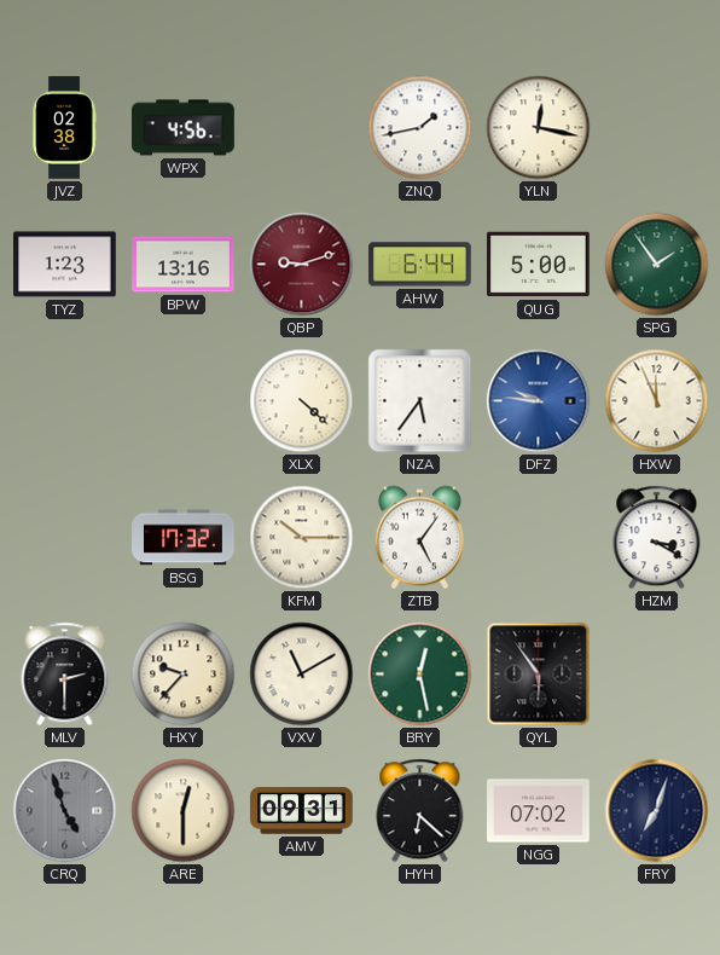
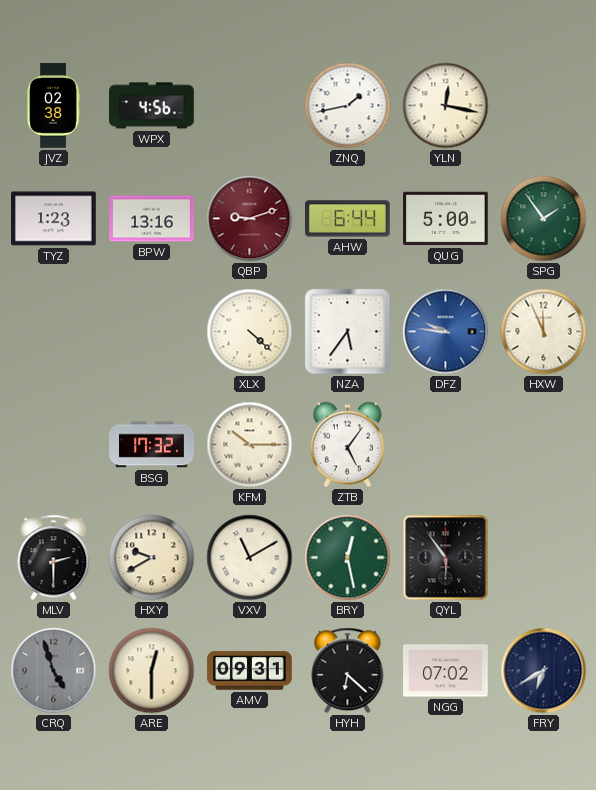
HZM: 3:20 -> none
HXY: 9:37 -> 9:40
FRY: 7:03 -> 6:40
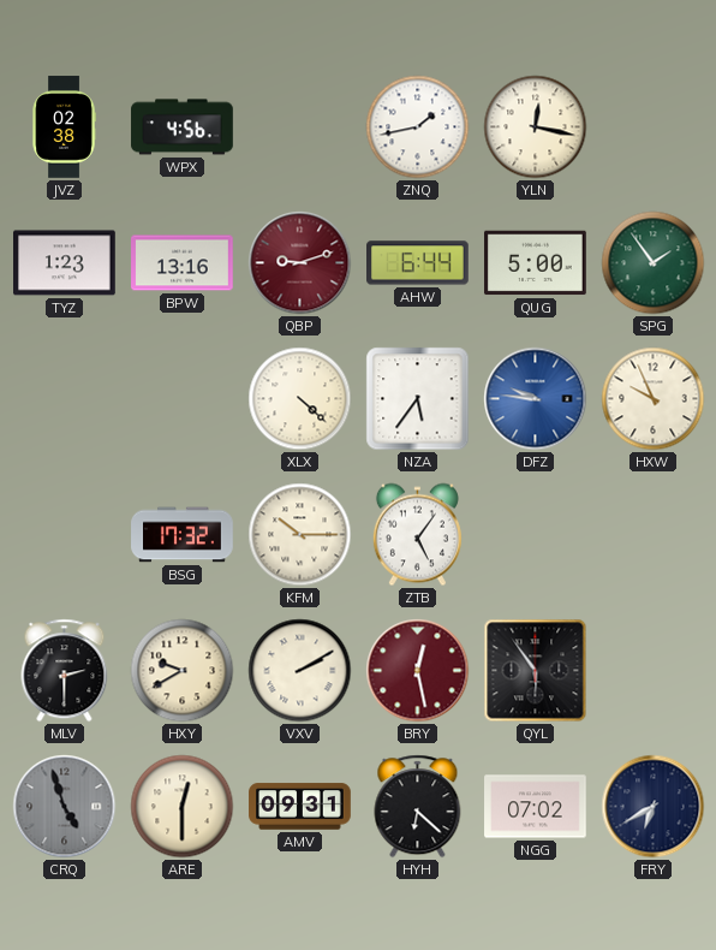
HXW: 11:56 -> 9:56
VXV: 11:10 -> 2:10
BRY dial: green -> burgundy
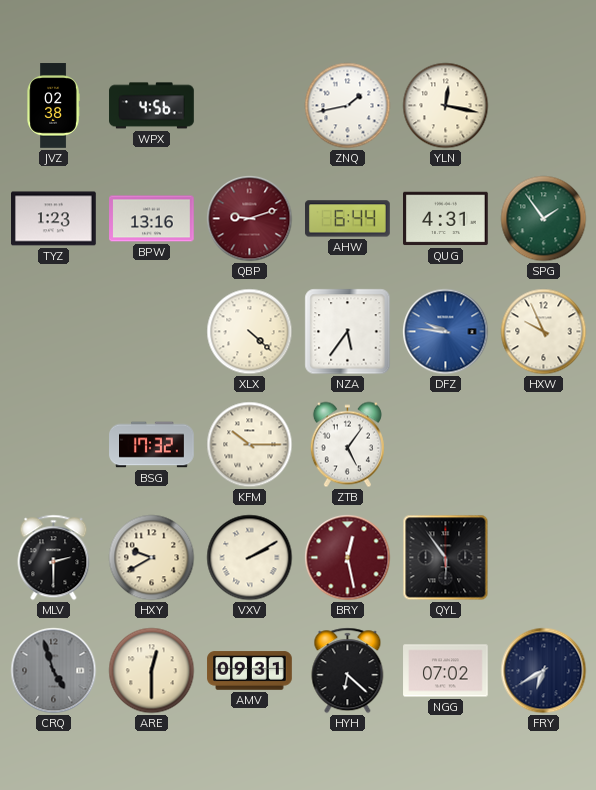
QUG: 5:00 -> 4:31
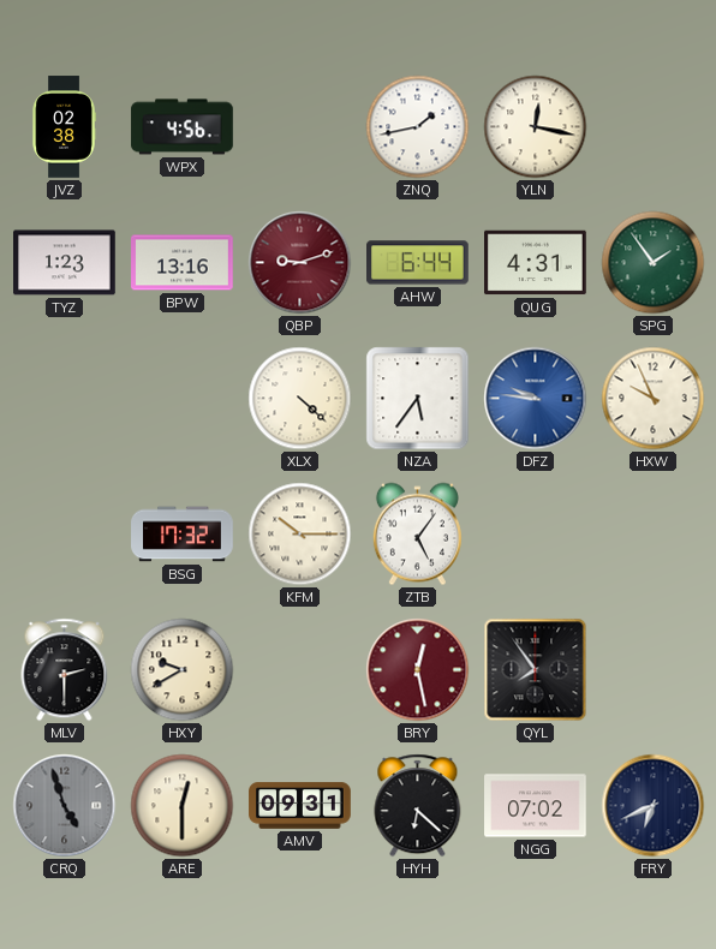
VXV: 2:10 -> none
QYL: 5:54 -> 7:54
FRY: 6:40 -> 6:41
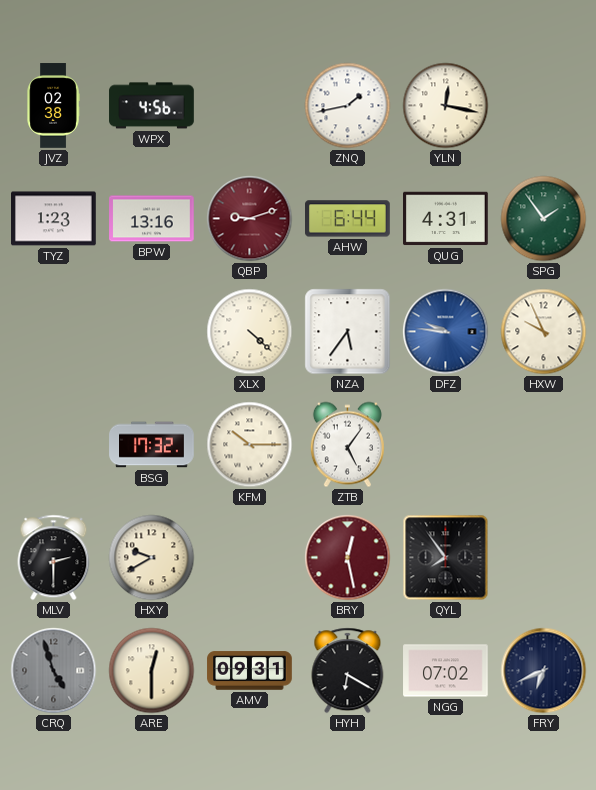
HYH: 6:22 -> 6:20
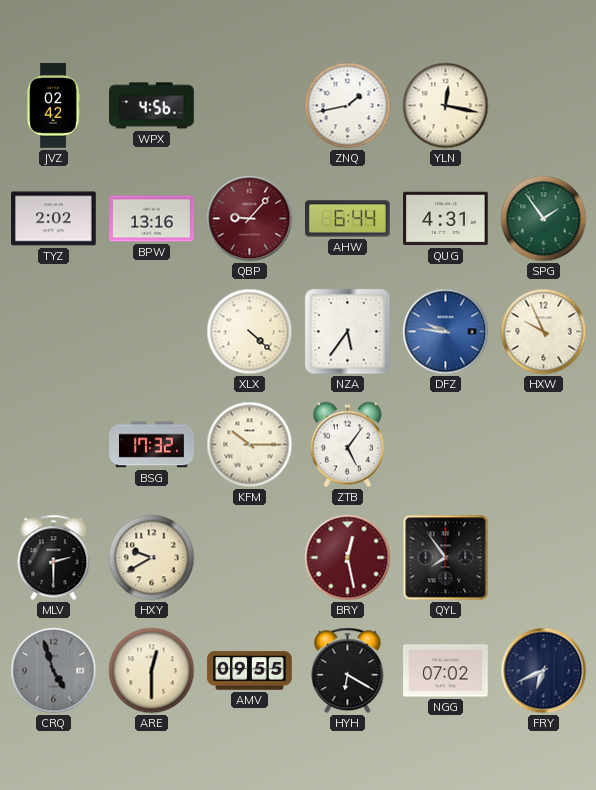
JVZ: 02:38 -> 02:42
TYZ: 1:23 -> 2:02
QBP: 9:12 -> 9:07
AMV: 09:31 -> 09:55
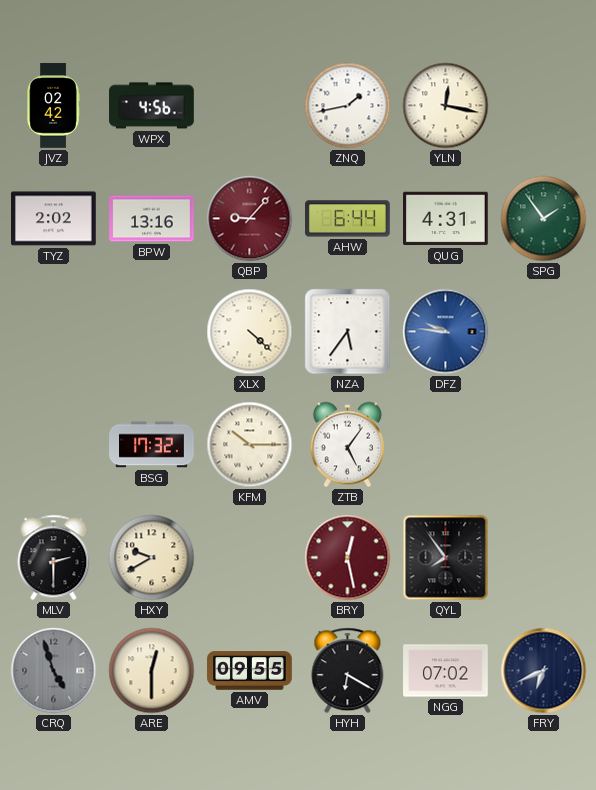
HXW: 9:56 -> none
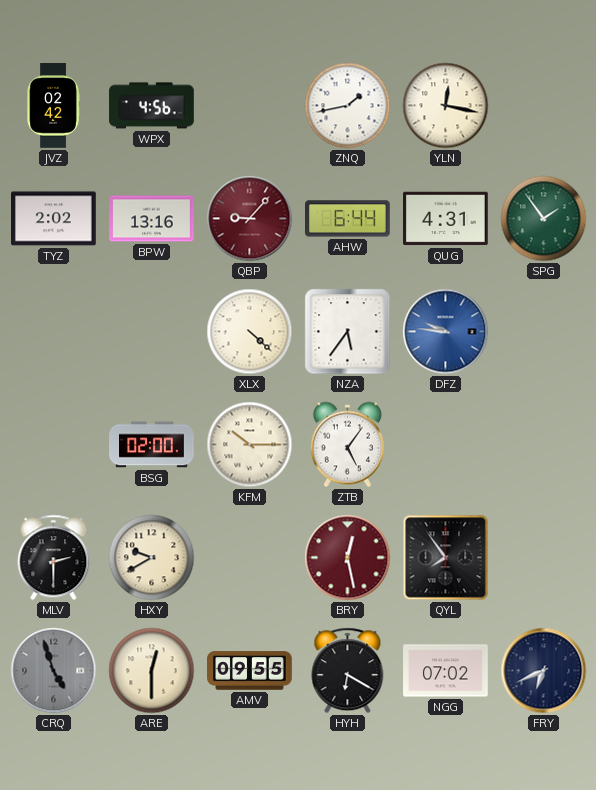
BSG: 17:32 -> 02:00
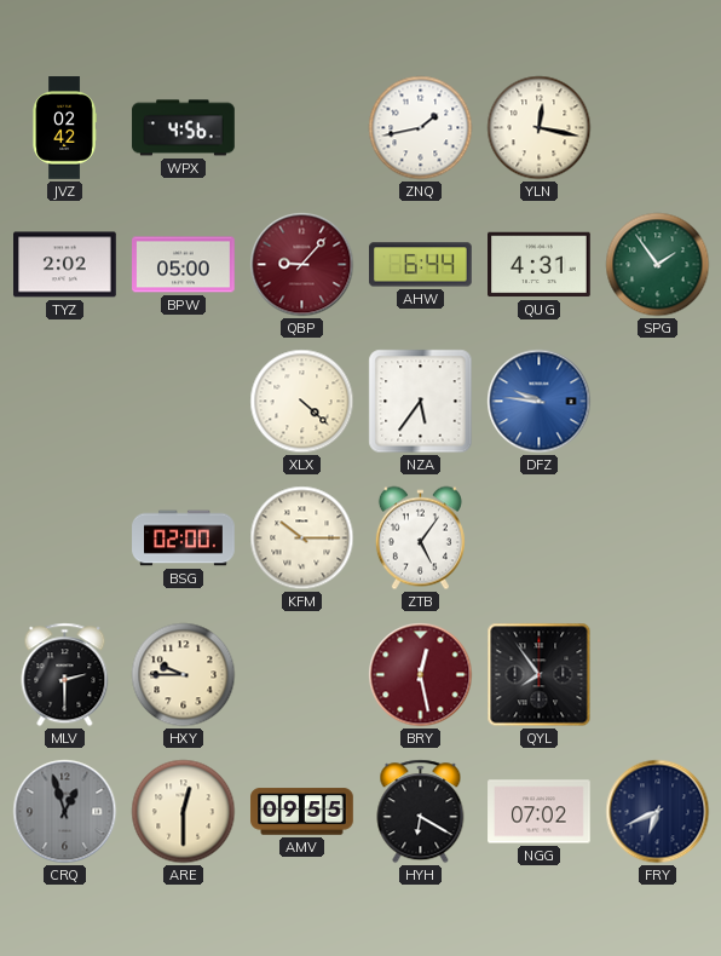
BPW: 13:16 -> 05:00
HXY: 9:40 -> 9:45
CRQ: 4:57 -> 12:57
